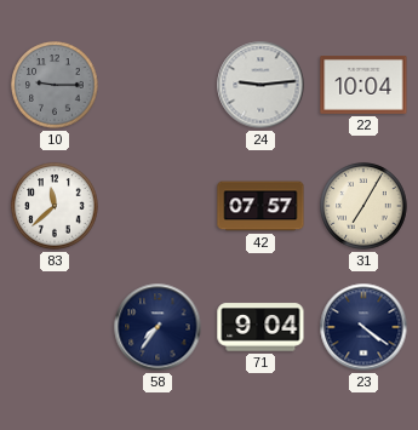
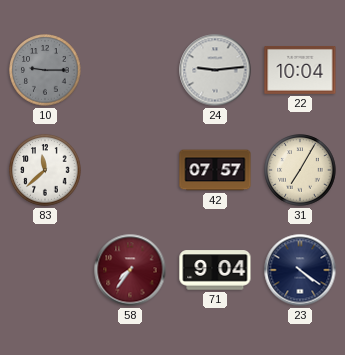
58 dial: navy -> burgundy
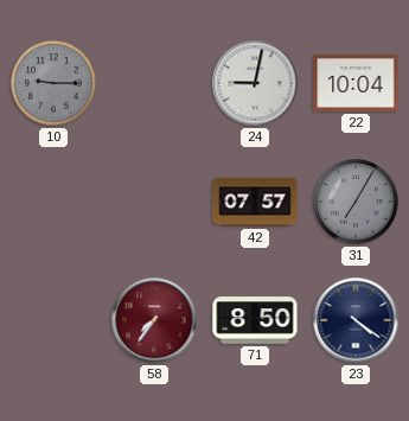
24: 9:14 -> 9:02
83: 11:38 -> none
31 dial: cream -> grey
71: 9:04 -> 8:50
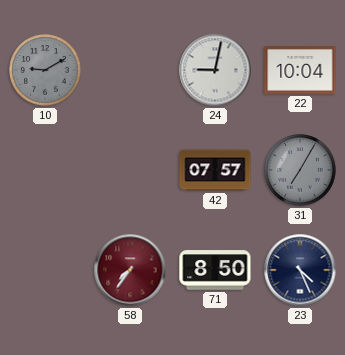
10: 9:15 -> 9:10
23: 4:21 -> 4:26
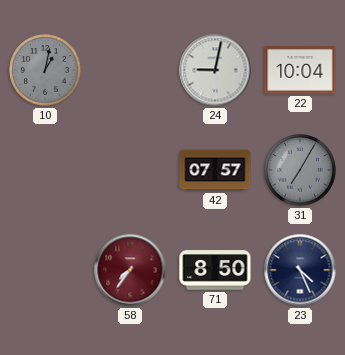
10: 9:10 -> 1:02
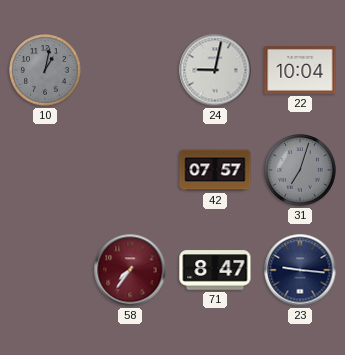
31: 7:05 -> 7:03
71: 8:50 -> 8:47
23: 4:26 -> 9:16
